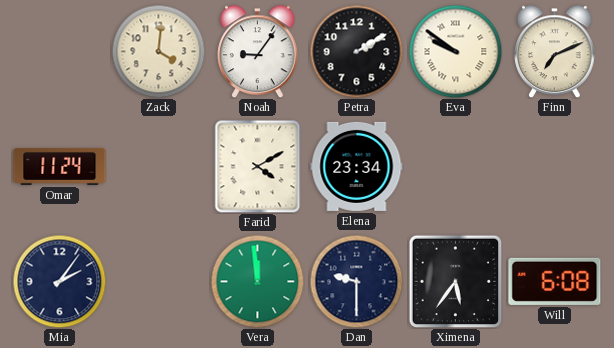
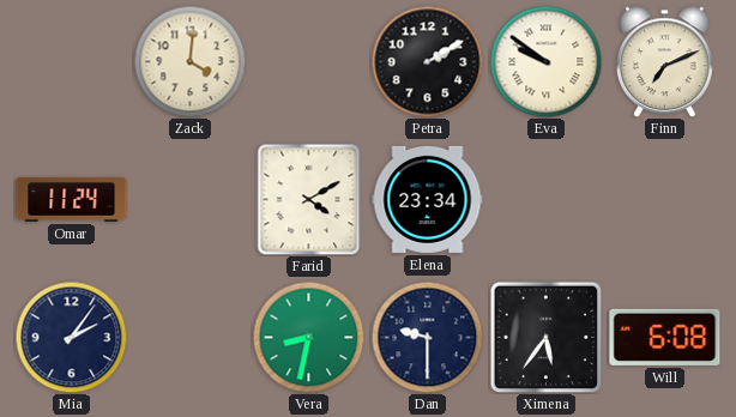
Noah: 9:06 -> none
Vera: 11:59 -> 8:32
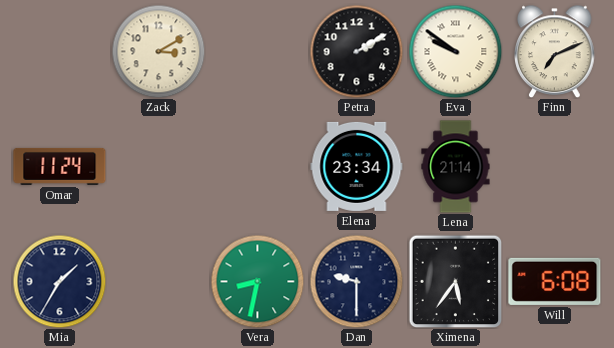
Zack: 4:01 -> 3:10
Farid: 4:10 -> none
Lena: none -> 21:14
Mia: 2:06 -> 1:35
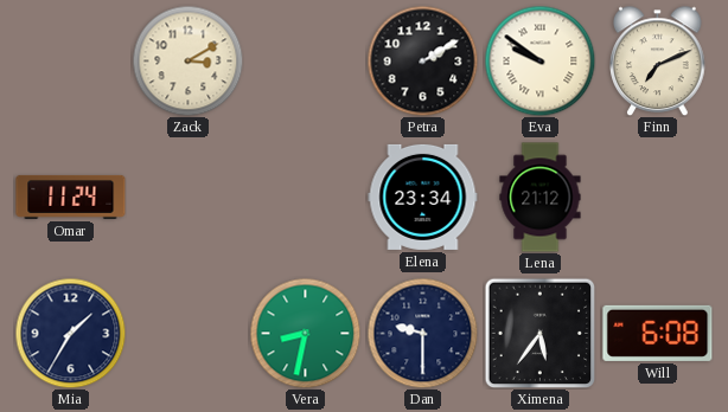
Lena: 21:14 -> 21:12
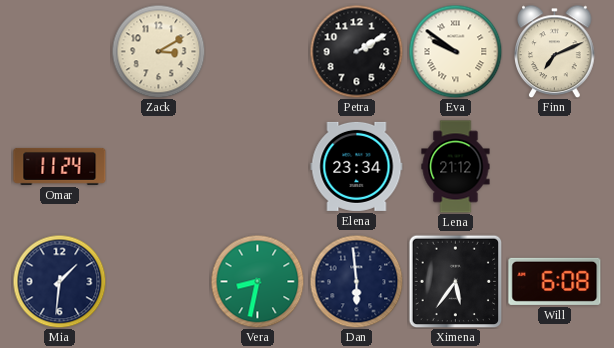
Mia: 1:35 -> 1:31
Dan: 9:30 -> 5:59
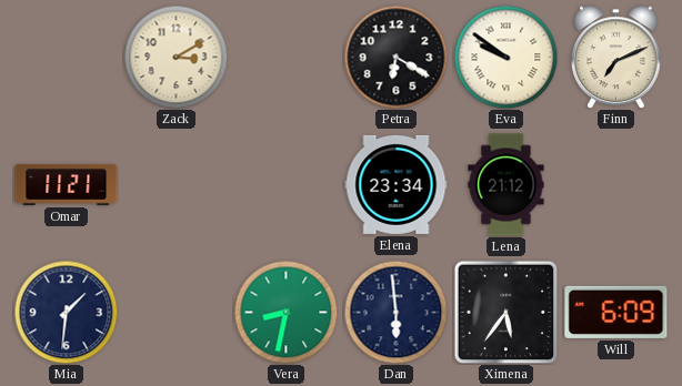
Petra: 2:10 -> 6:20
Omar: 11:24 -> 11:21
Will: 6:08 -> 6:09
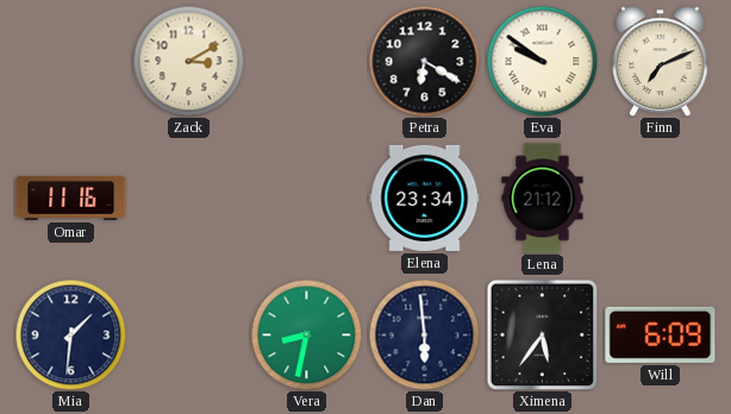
Omar: 11:21 -> 11:16
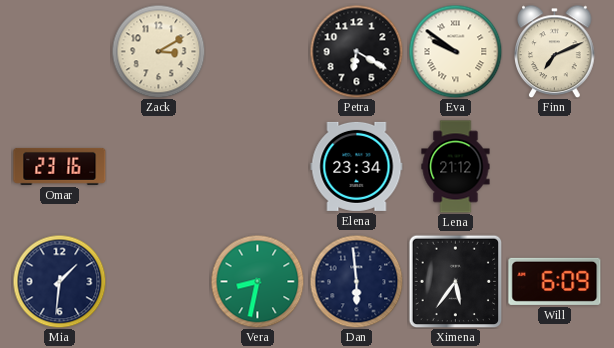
Omar: 11:16 -> 23:16
